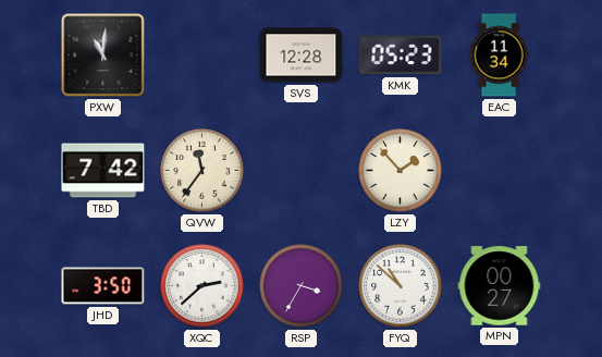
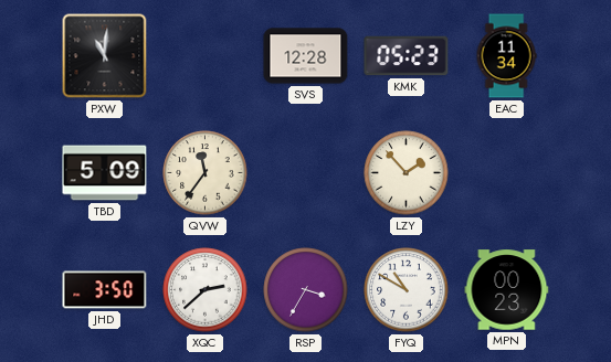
TBD: 7:42 -> 5:09
FYQ: 10:52 -> 10:50
MPN: 00:27 -> 00:23
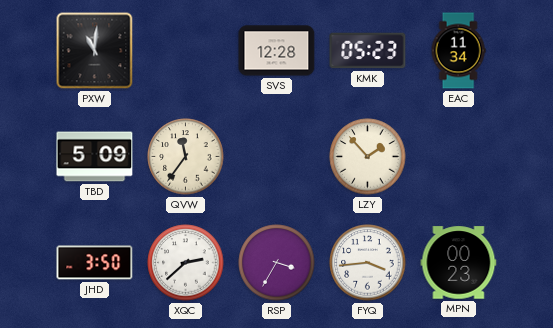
FYQ: 10:50 -> 3:44
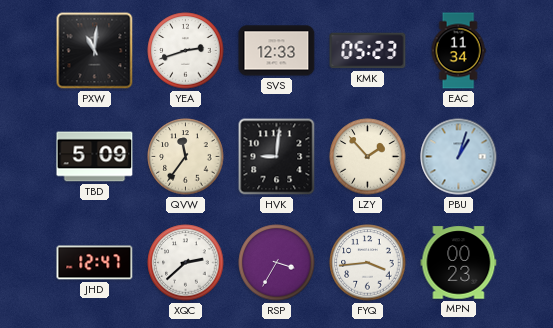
YEA: none -> 2:42
SVS: 12:28 -> 12:33
HVK: none -> 9:01
PBU: none -> 1:03
JHD: 3:50 -> 12:47
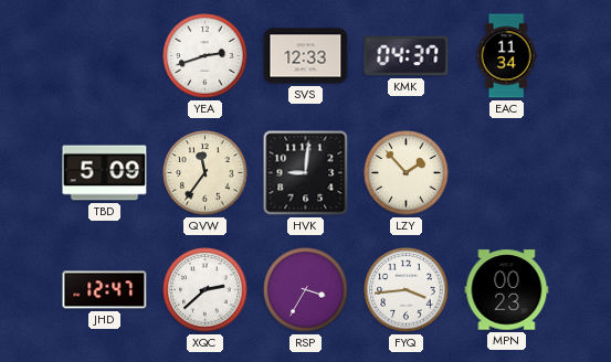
PXW: 11:01 -> none
KMK: 05:23 -> 04:37
PBU: 1:03 -> none
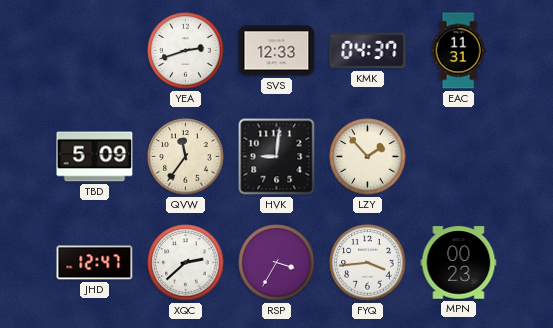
EAC: 11:34 -> 11:31
